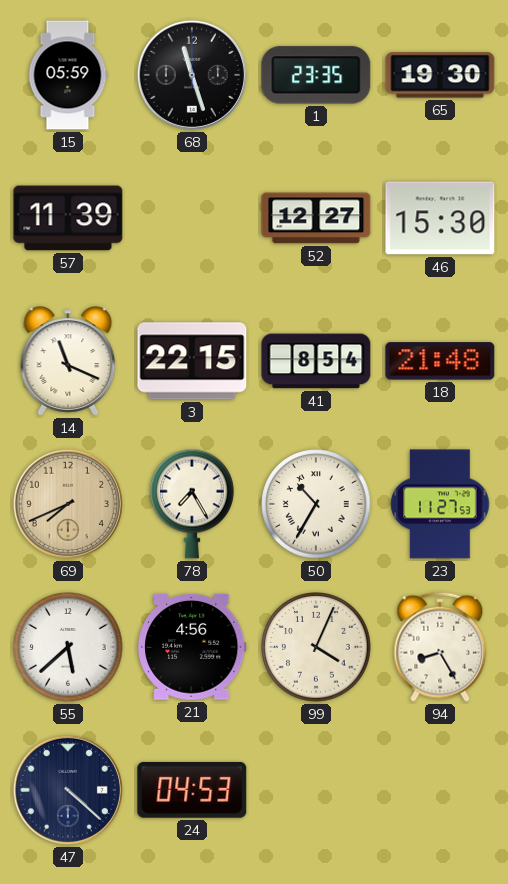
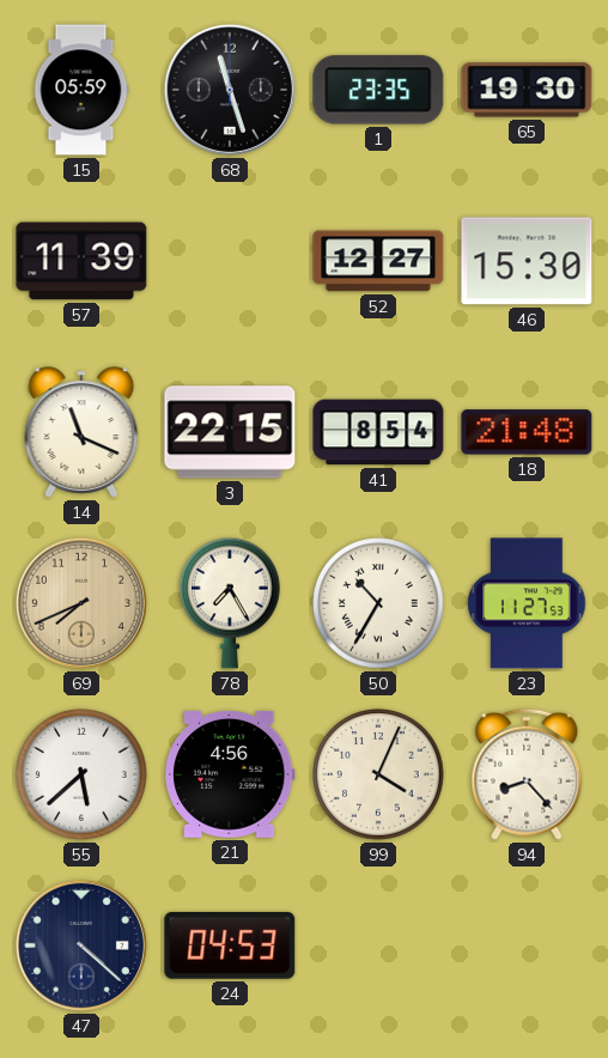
94: 8:25 -> 8:23
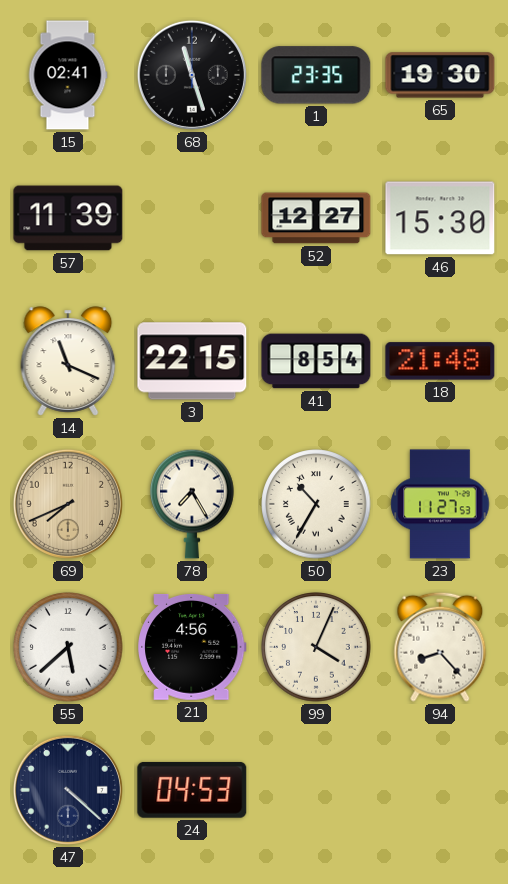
15: 05:59 -> 02:41
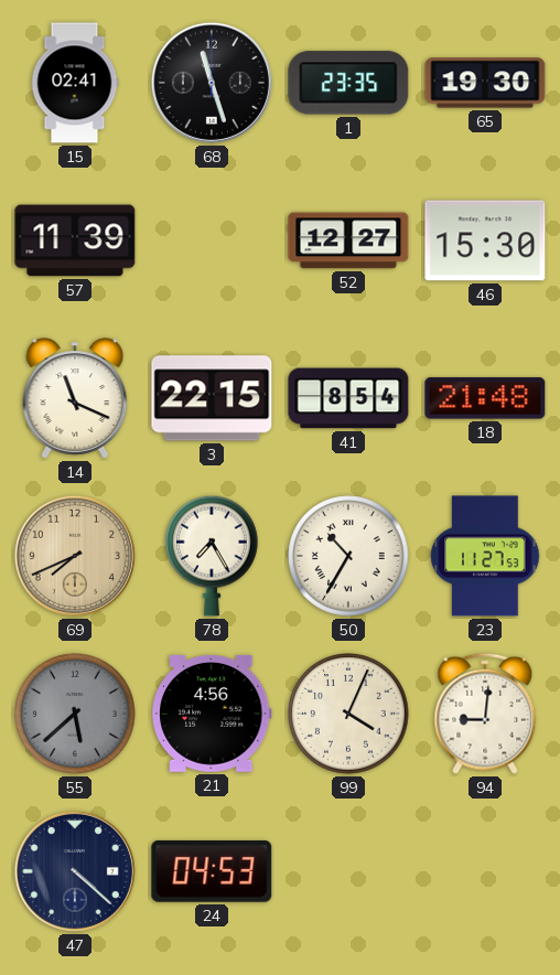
55 dial: white -> grey
94: 8:23 -> 9:01
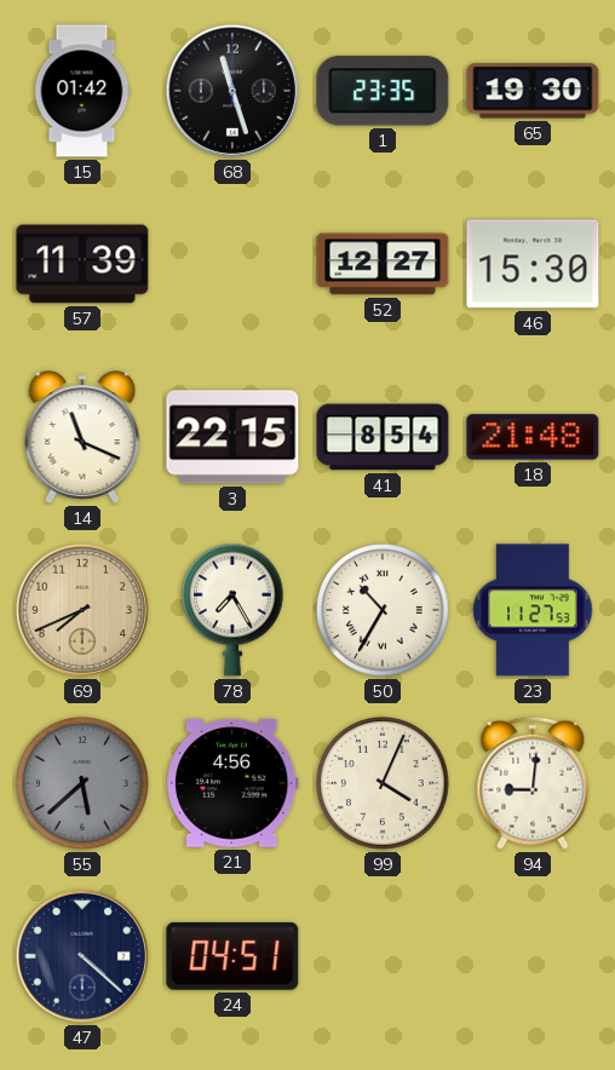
15: 02:41 -> 01:42
24: 04:53 -> 04:51
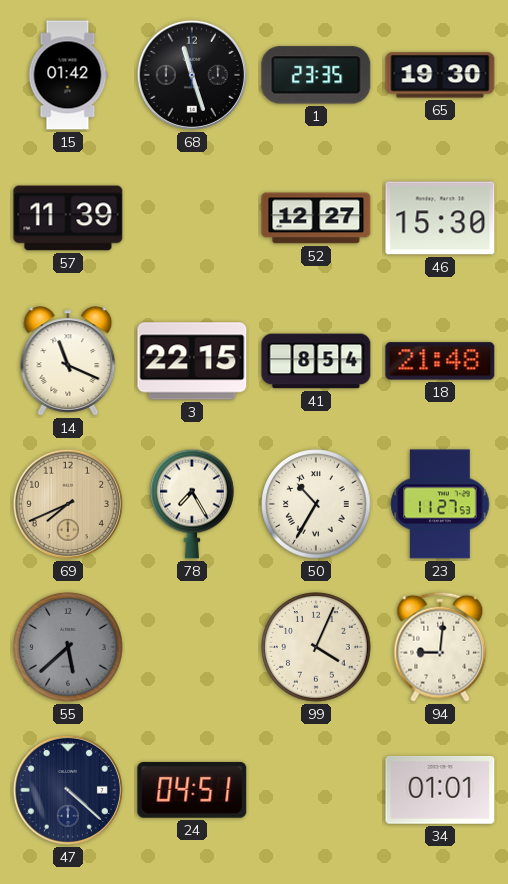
21: 4:56 -> none
34: none -> 01:01
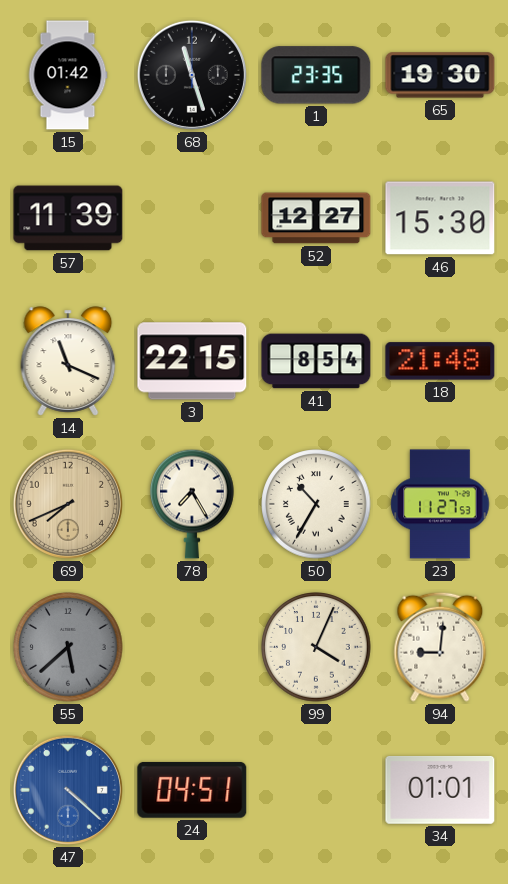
47 dial: navy -> blue
